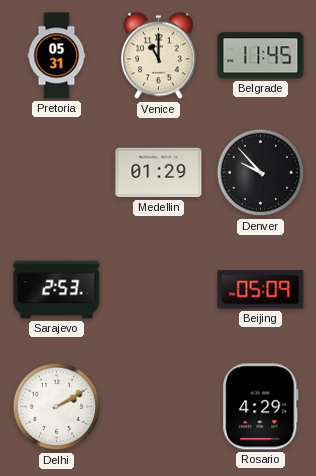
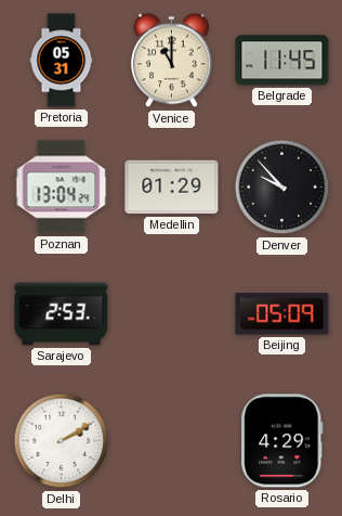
Poznan: none -> 13:04
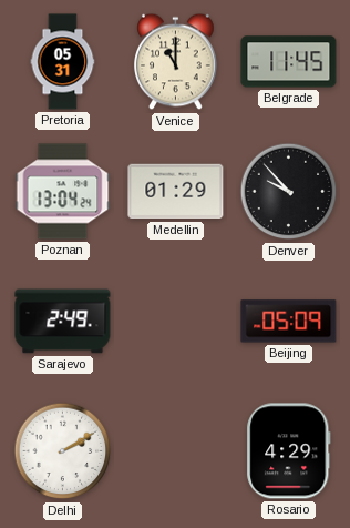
Sarajevo: 2:53 -> 2:49
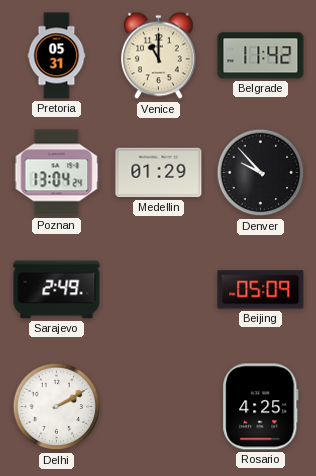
Belgrade: 11:45 -> 11:42
Rosario: 4:29 -> 4:25
